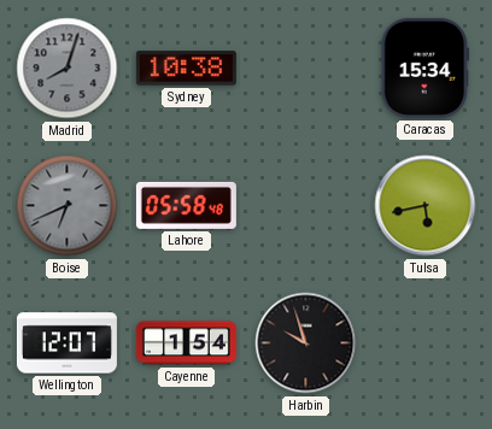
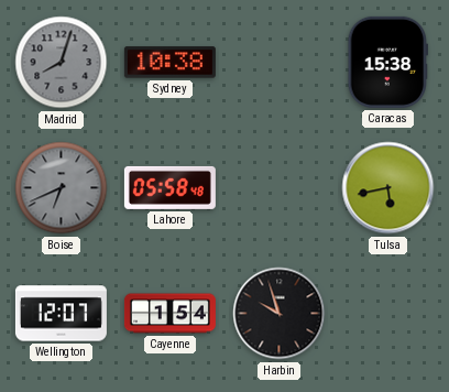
Caracas: 15:34 -> 15:38
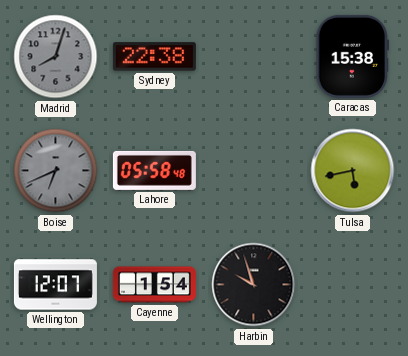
Sydney: 10:38 -> 22:38
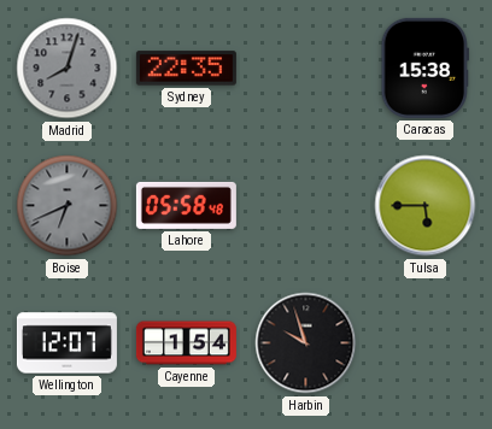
Sydney: 22:38 -> 22:35
Tulsa: 5:43 -> 5:45
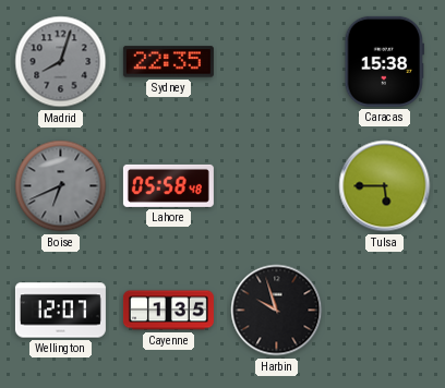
Cayenne: 1:54 -> 1:35
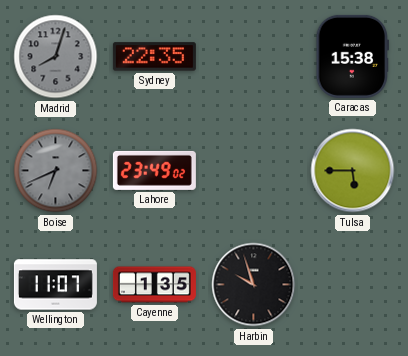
Lahore: 05:58 -> 23:49
Wellington: 12:07 -> 11:07
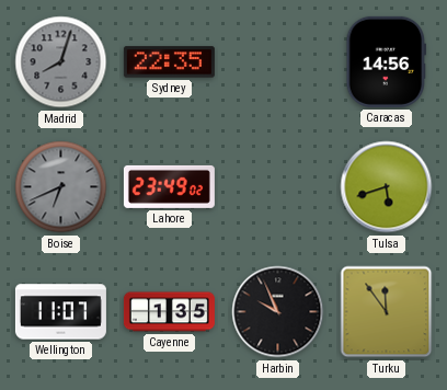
Caracas: 15:38 -> 14:56
Tulsa: 5:45 -> 5:42
Harbin: 9:57 -> 9:56
Turku: none -> 11:54
